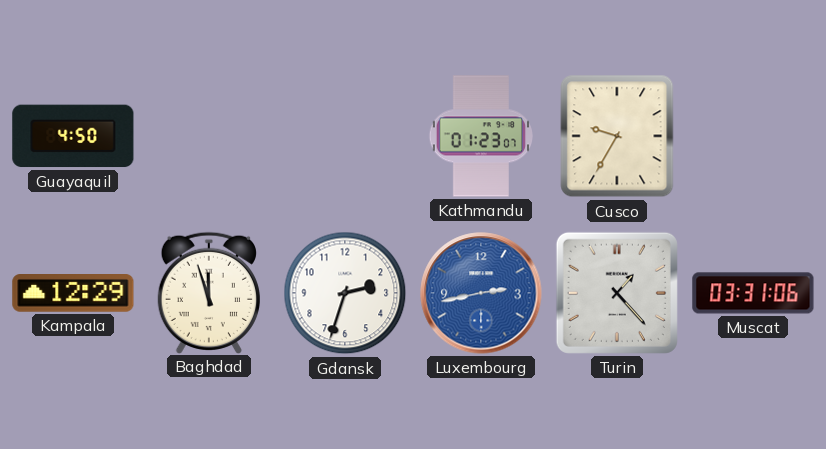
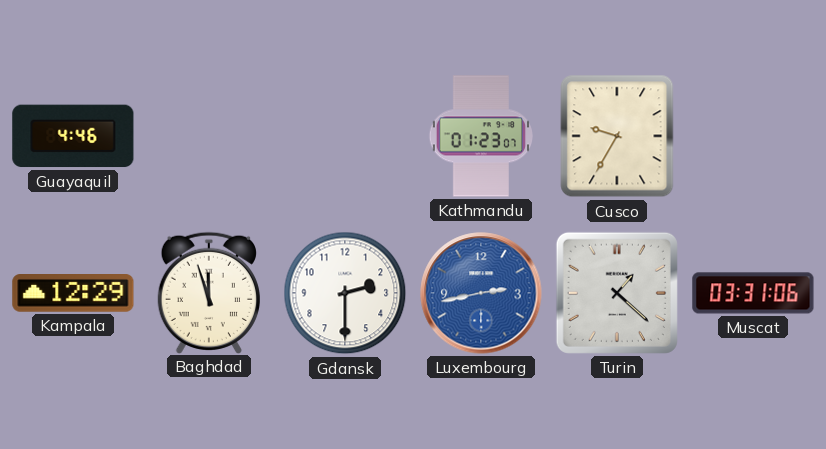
Guayaquil: 4:50 -> 4:46
Gdansk: 2:33 -> 2:30
Turin: 1:23 -> 1:22
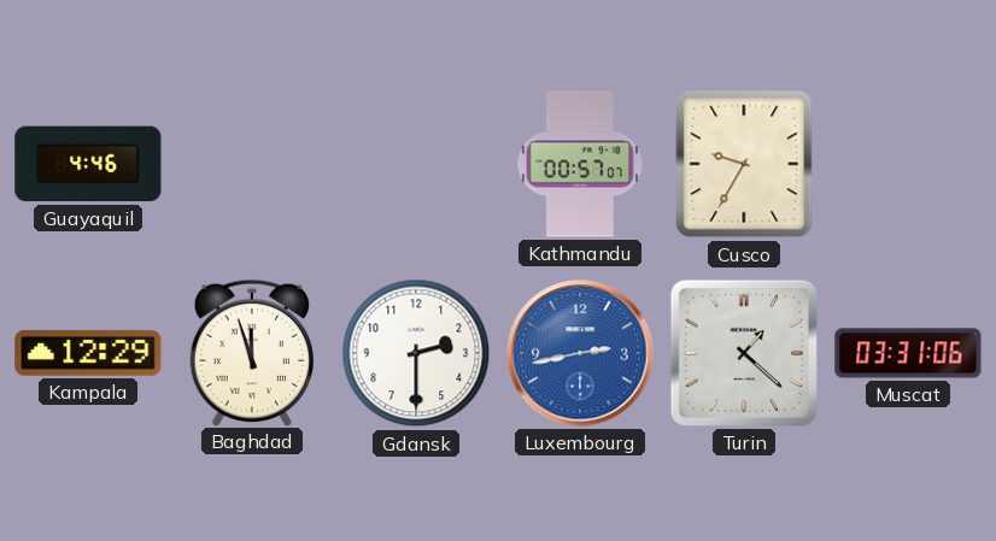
Kathmandu: 01:23 -> 00:57
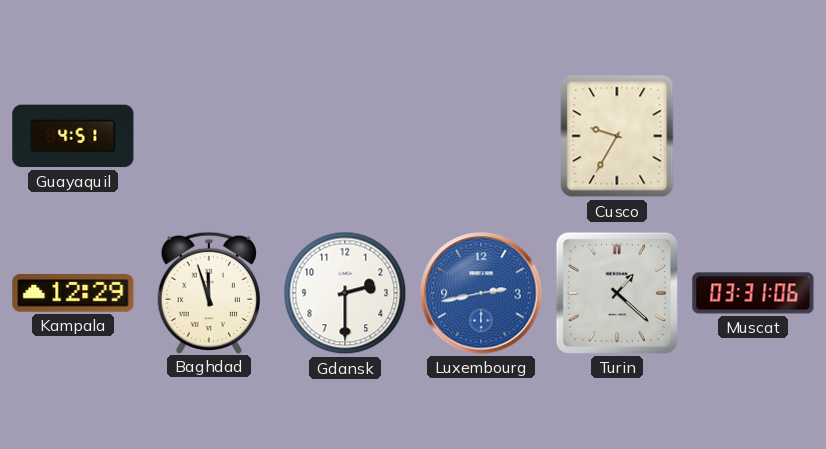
Guayaquil: 4:46 -> 4:51
Kathmandu: 00:57 -> none
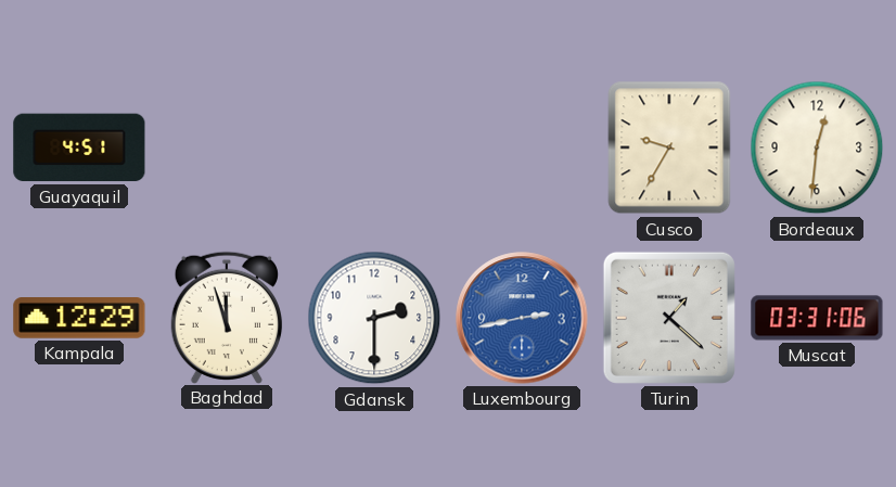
Bordeaux: none -> 12:31
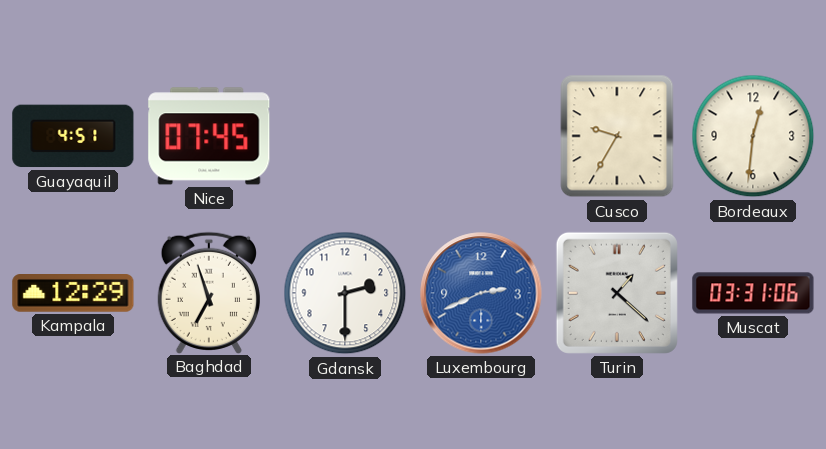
Nice: none -> 07:45
Baghdad: 11:57 -> 6:57
Luxembourg: 2:43 -> 2:41
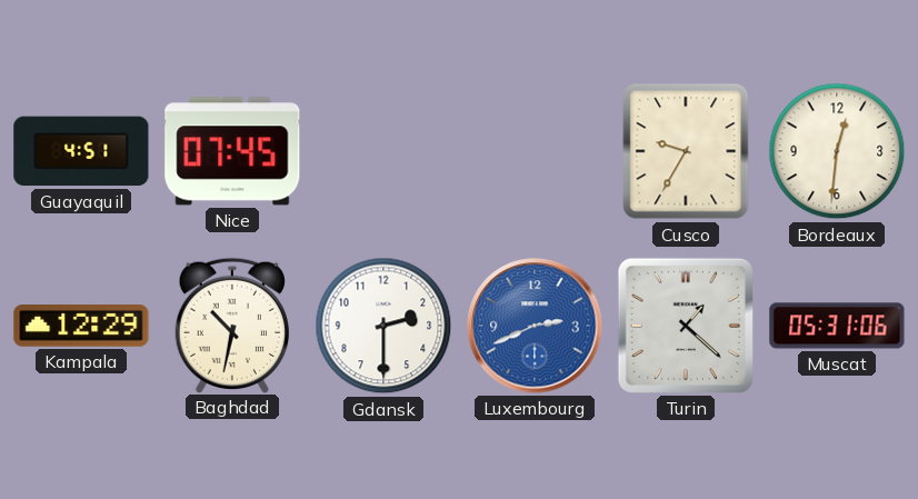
Baghdad: 6:57 -> 10:32
Muscat: 03:31 -> 05:31
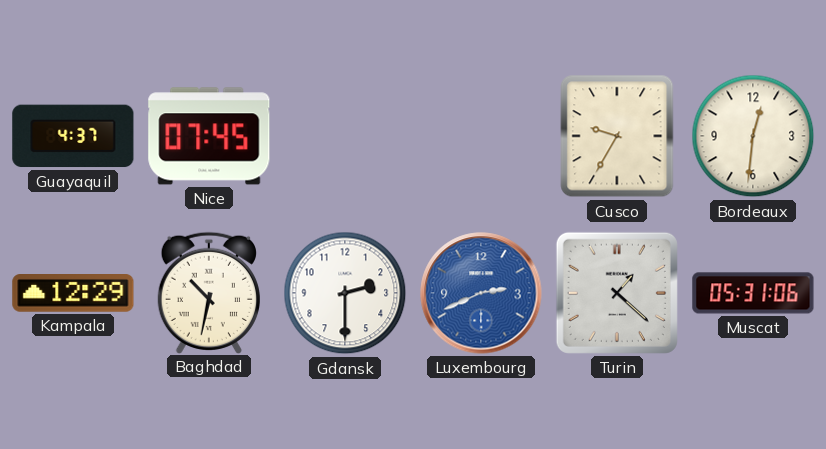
Guayaquil: 4:51 -> 4:37
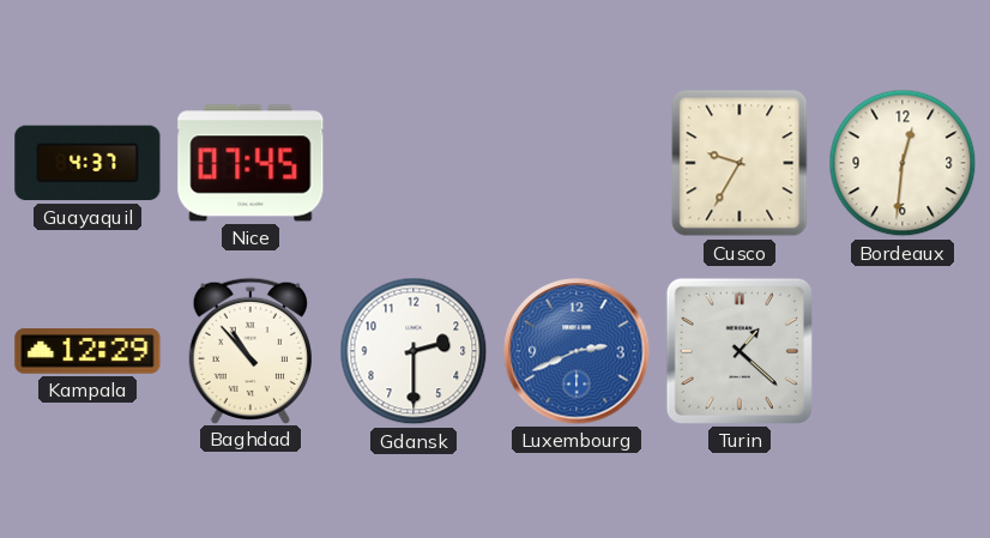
Baghdad: 10:32 -> 10:53
Muscat: 05:31 -> none
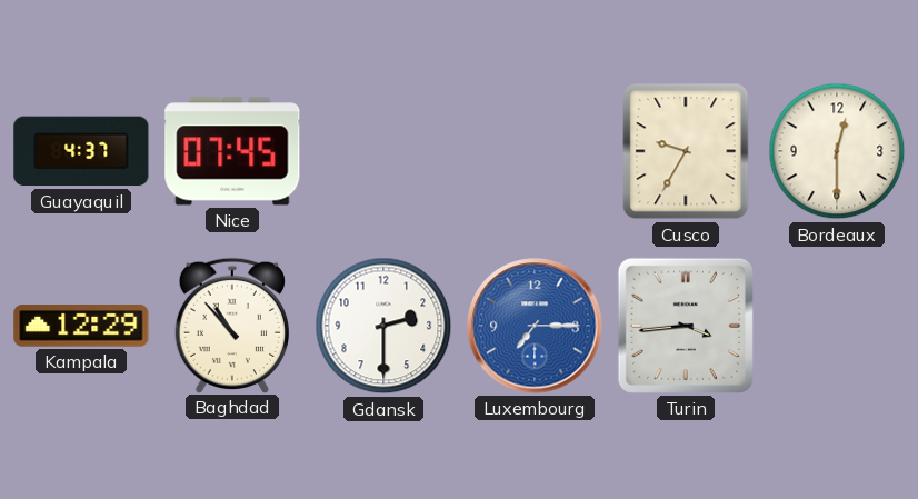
Bordeaux: 12:31 -> 12:30
Luxembourg: 2:41 -> 7:15
Turin: 1:22 -> 3:44
